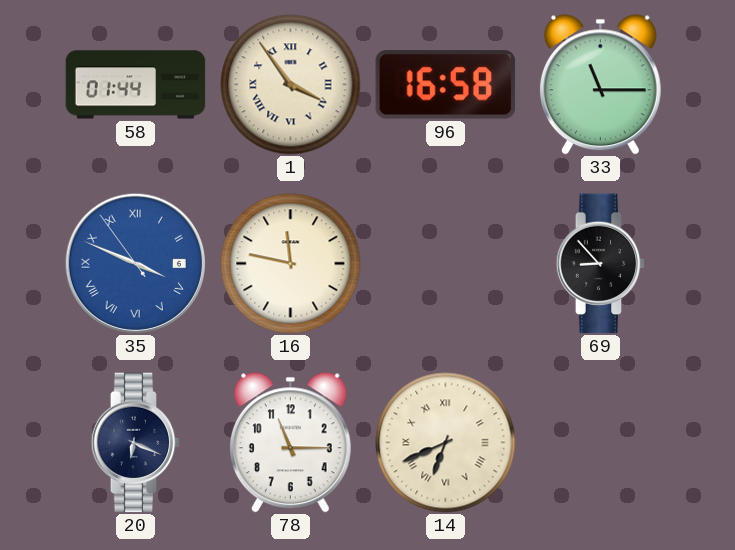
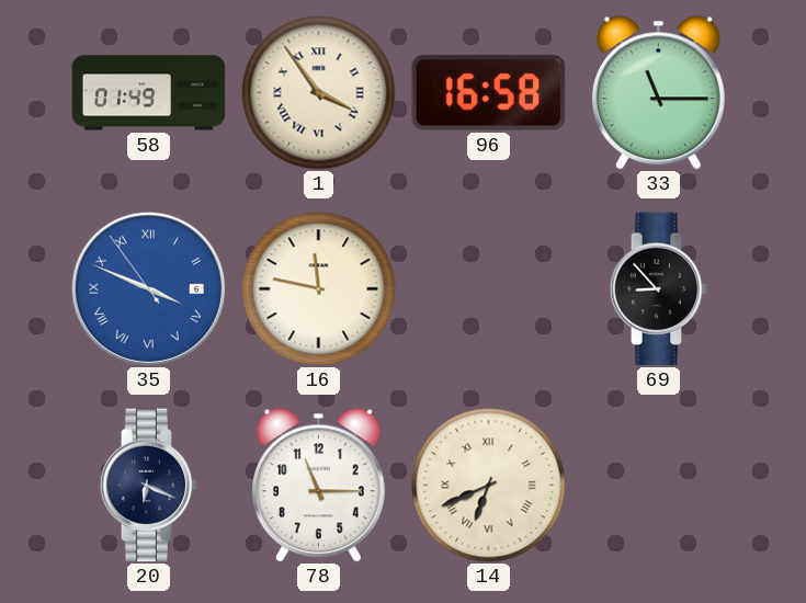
58: 01:44 -> 01:49
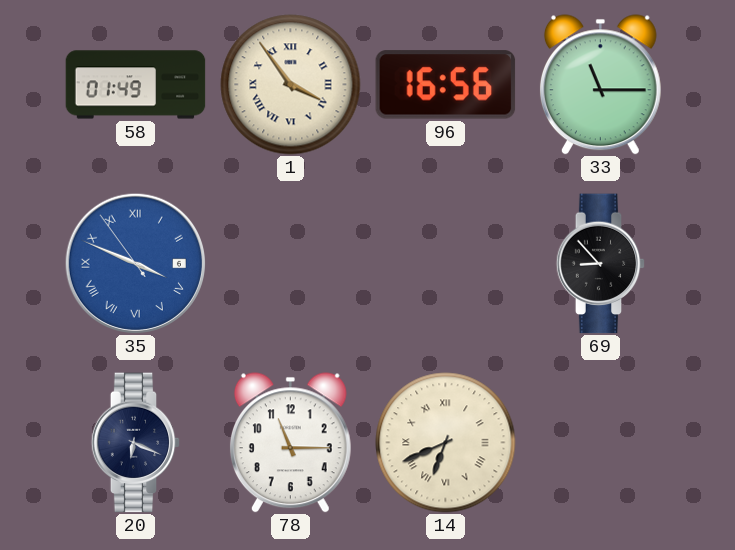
96: 16:58 -> 16:56
16: 11:47 -> none
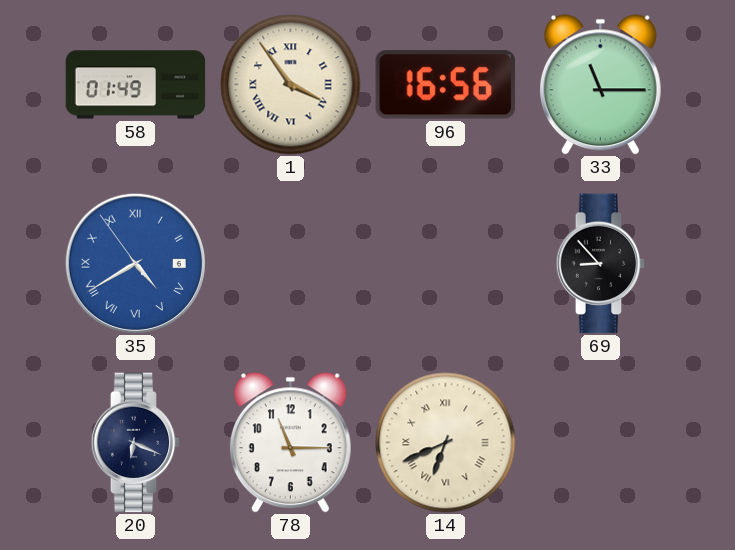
35: 3:48 -> 4:39
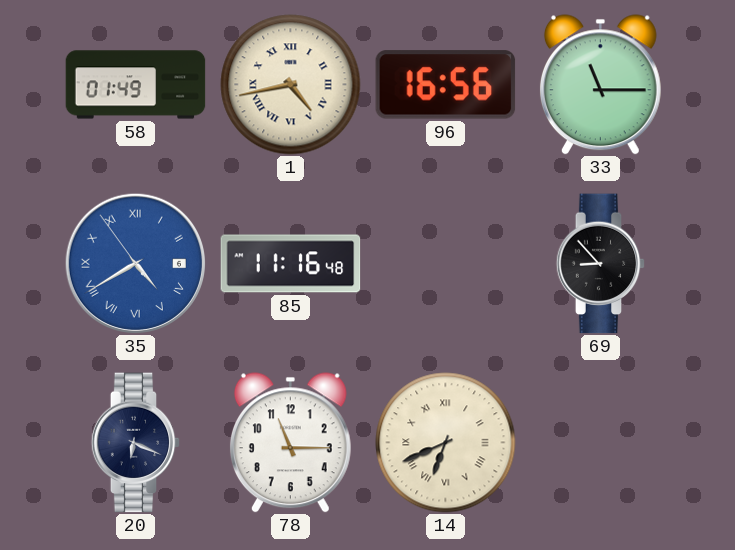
1: 3:54 -> 4:43
85: none -> 11:16
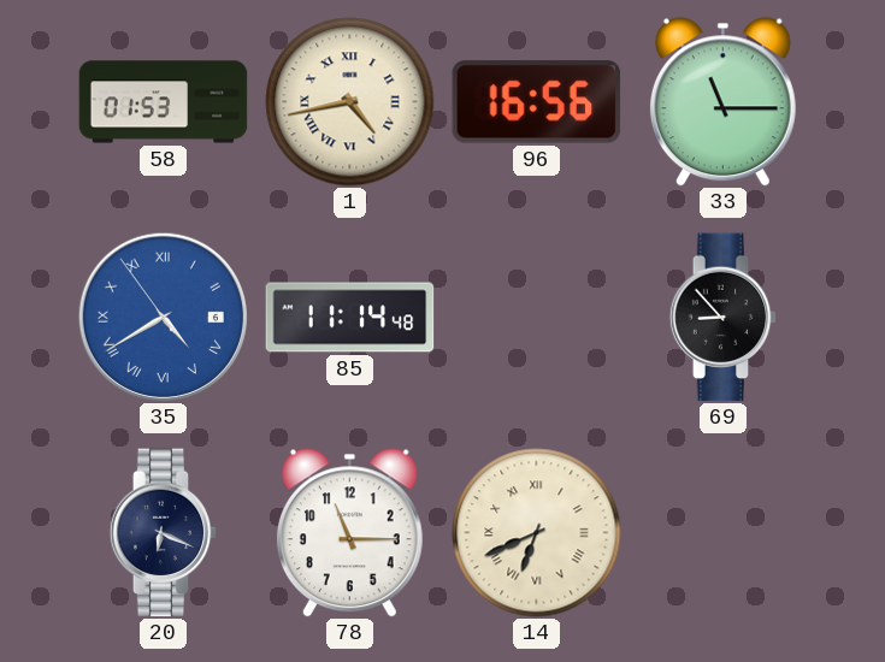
58: 01:49 -> 01:53
85: 11:16 -> 11:14
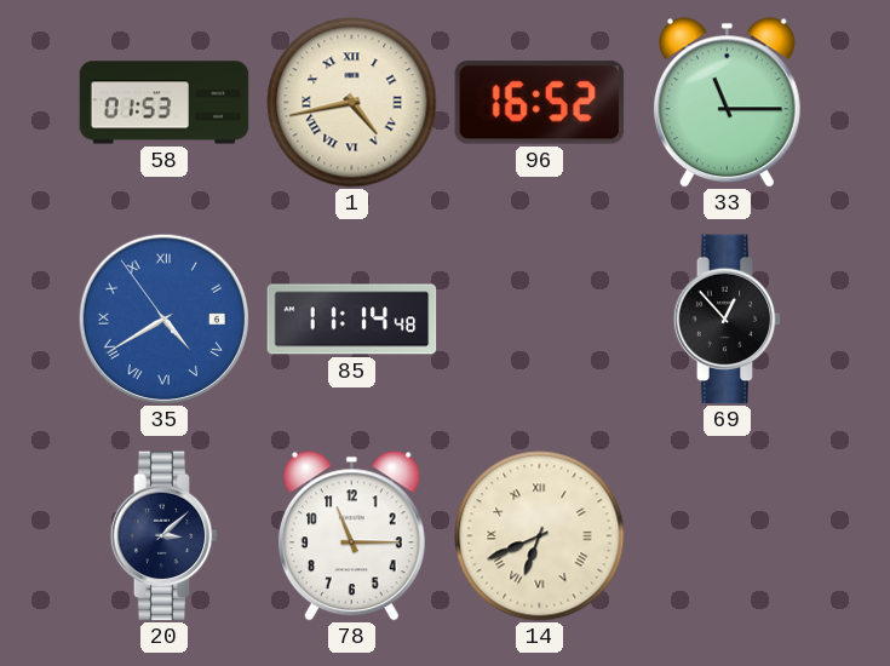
96: 16:56 -> 16:52
69: 8:53 -> 12:53
20: 6:19 -> 3:08
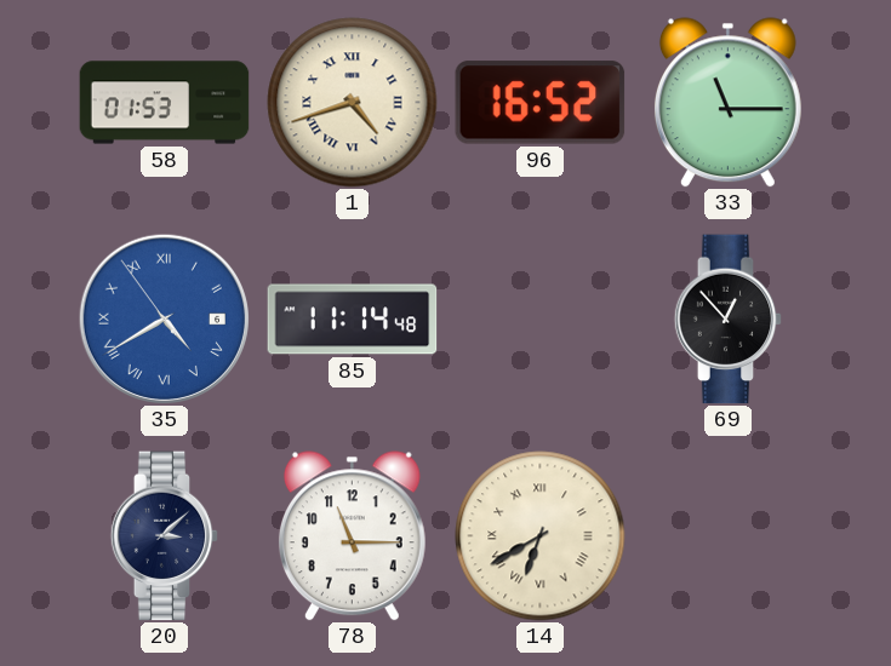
1: 4:43 -> 4:42
14: 6:41 -> 6:40
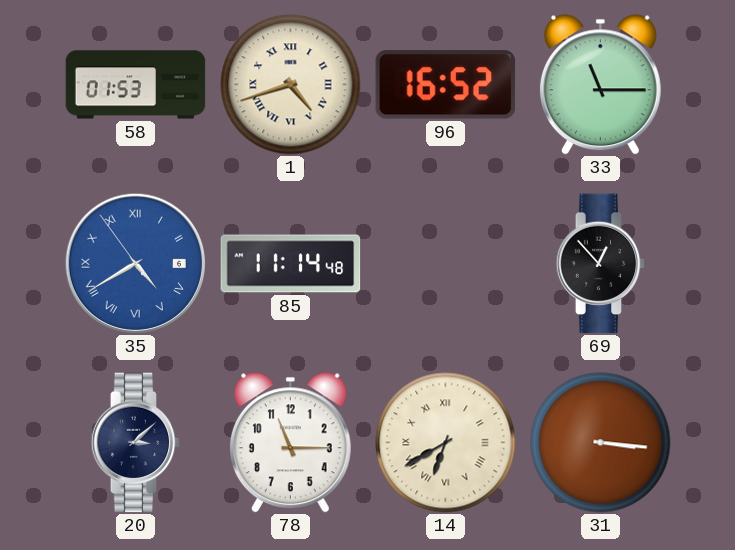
31: none -> 3:16
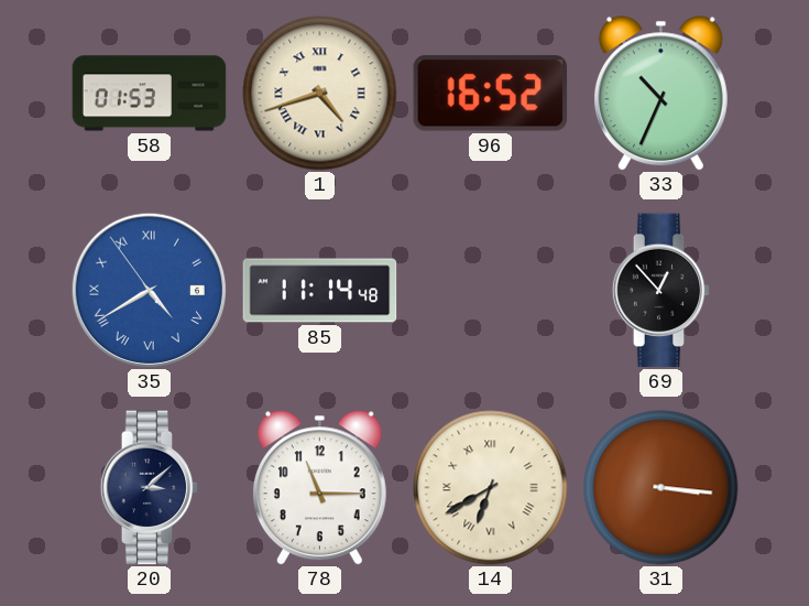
33: 11:15 -> 10:34
